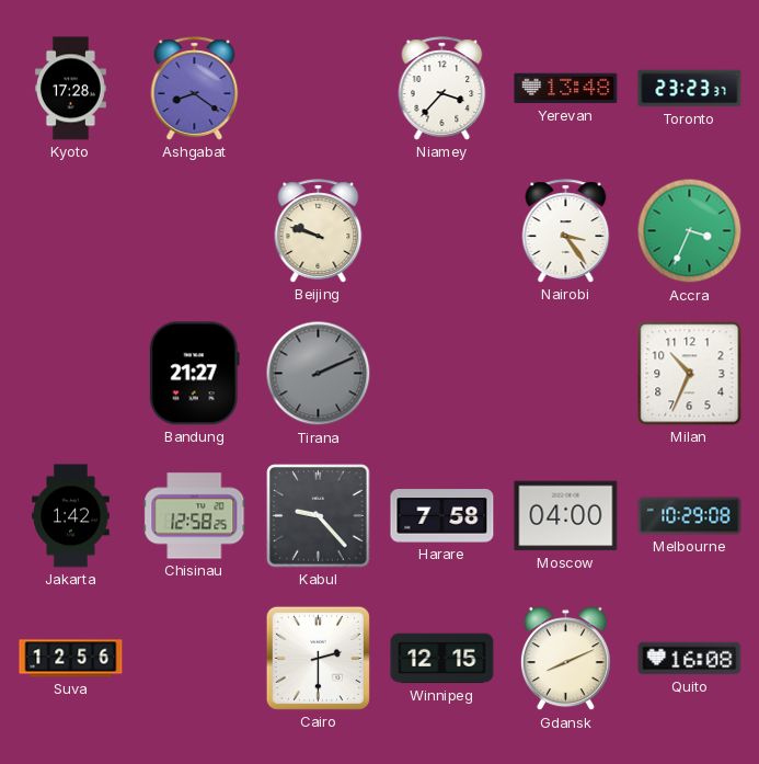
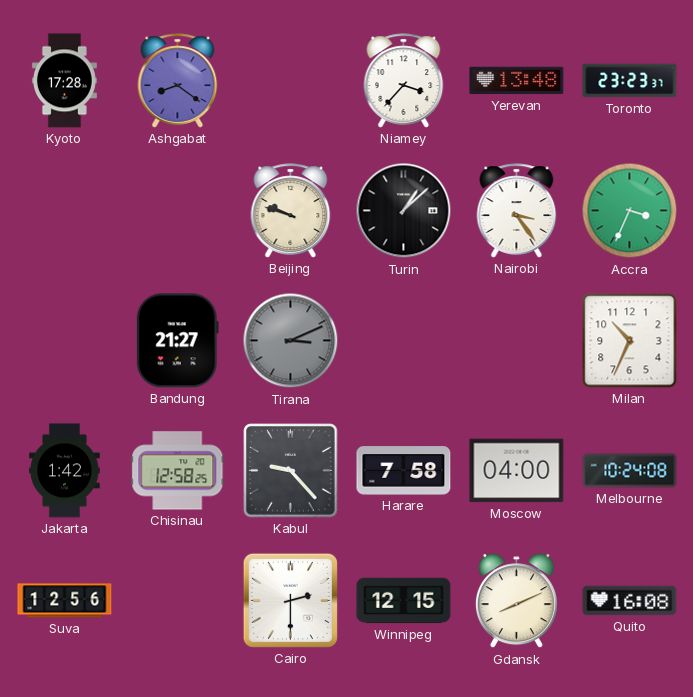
Turin: none -> 1:08
Tirana: 2:11 -> 3:11
Melbourne: 10:29 -> 10:24
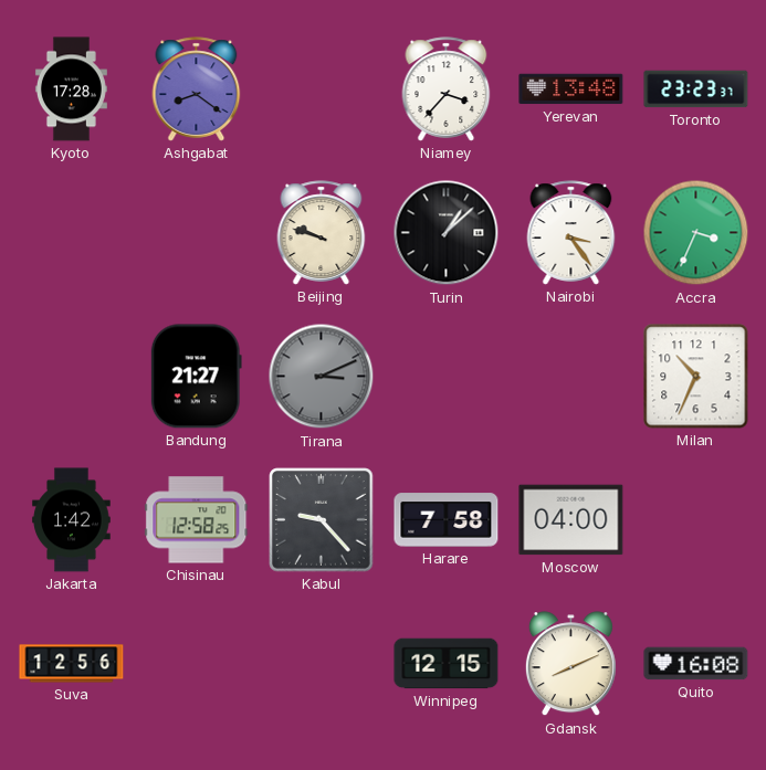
Melbourne: 10:24 -> none
Cairo: 2:30 -> none
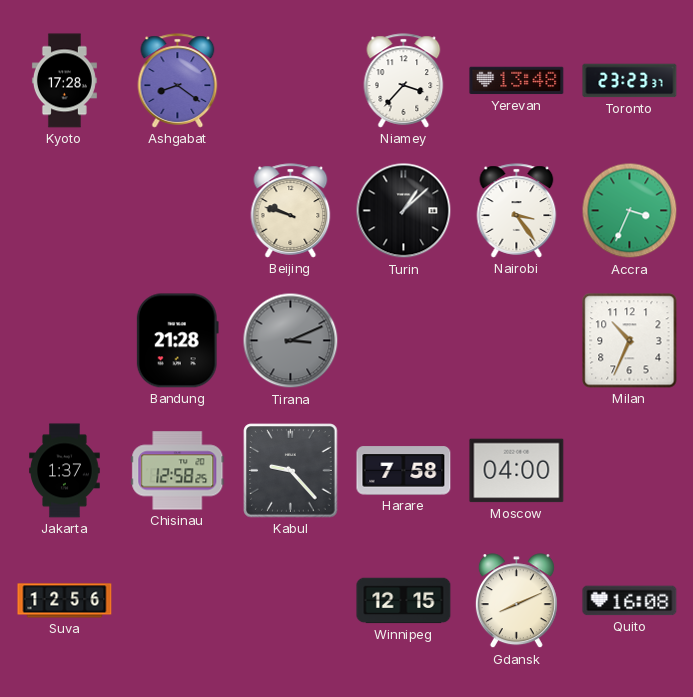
Bandung: 21:27 -> 21:28
Jakarta: 1:42 -> 1:37
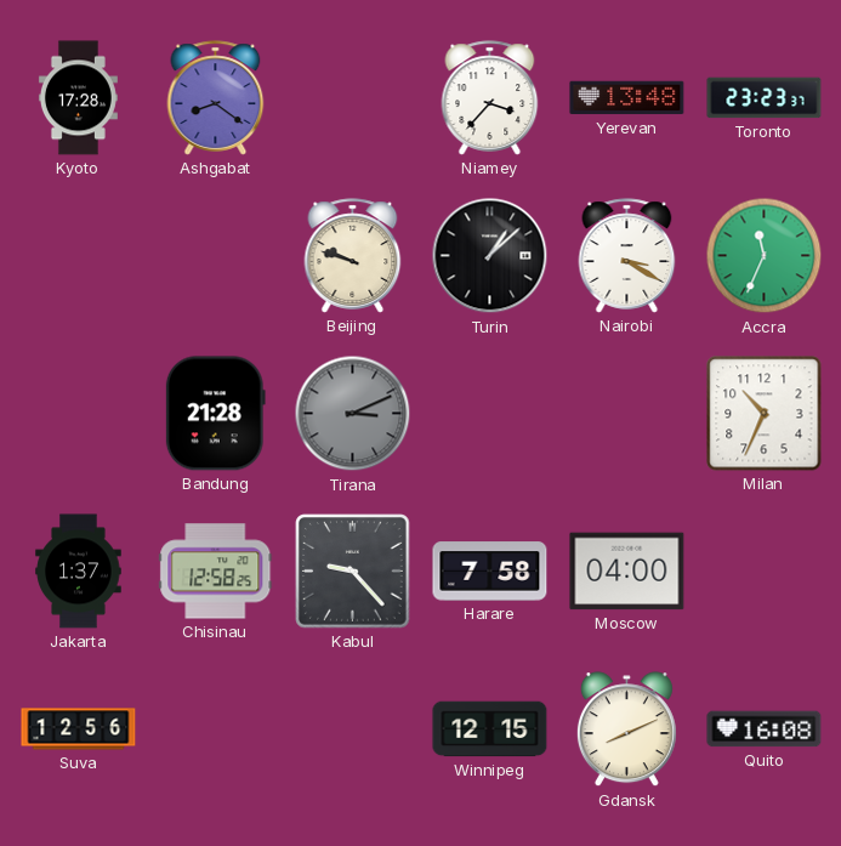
Nairobi: 3:24 -> 3:20
Accra: 3:34 -> 11:34
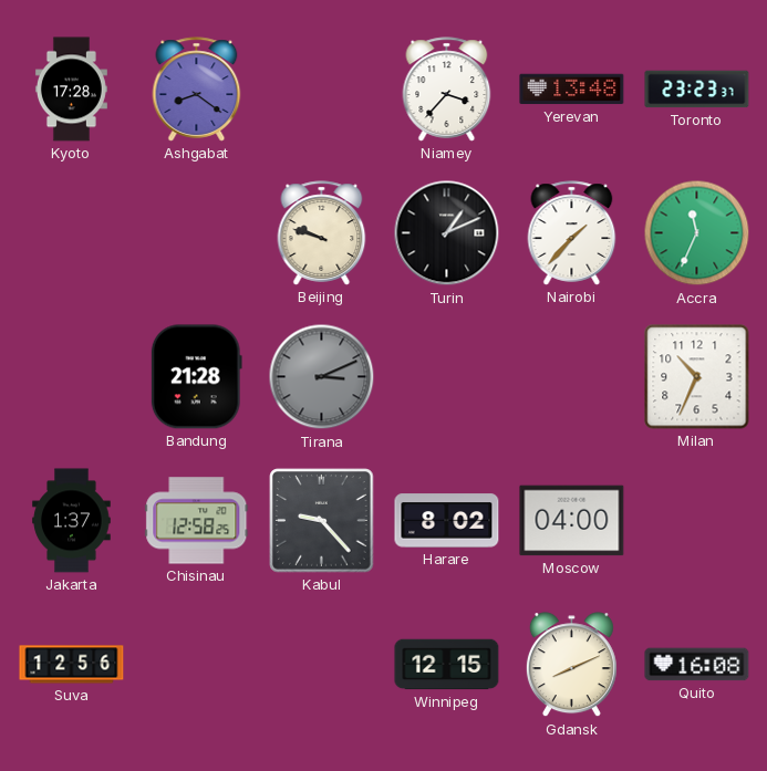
Turin: 1:08 -> 1:11
Nairobi: 3:20 -> 1:37
Harare: 7:58 -> 8:02
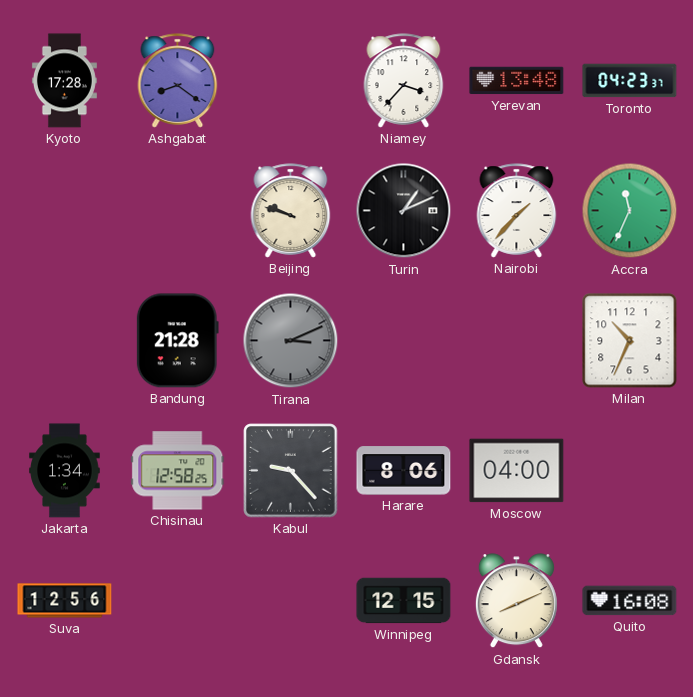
Toronto: 23:23 -> 04:23
Jakarta: 1:37 -> 1:34
Harare: 8:02 -> 8:06
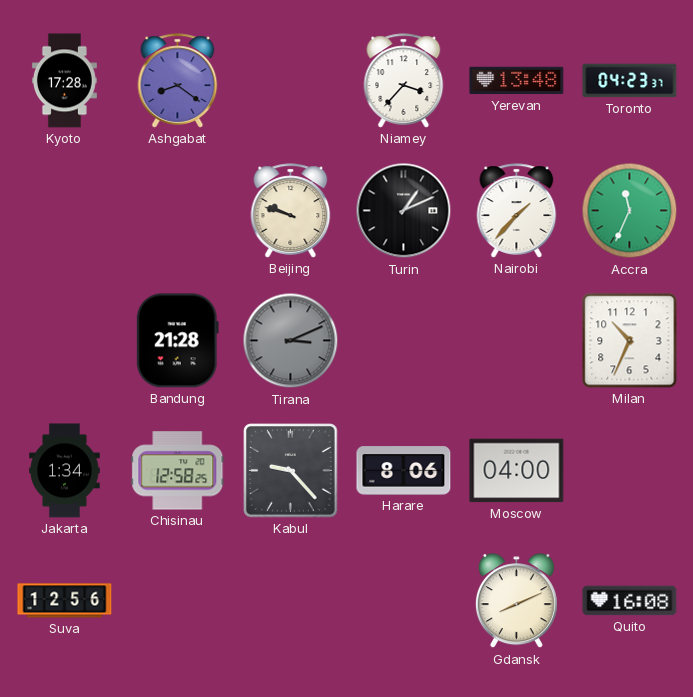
Winnipeg: 12:15 -> none
